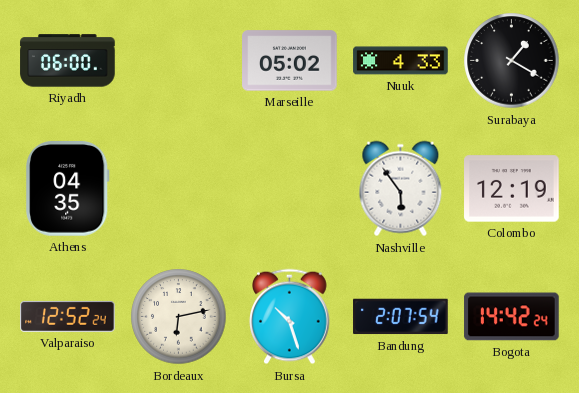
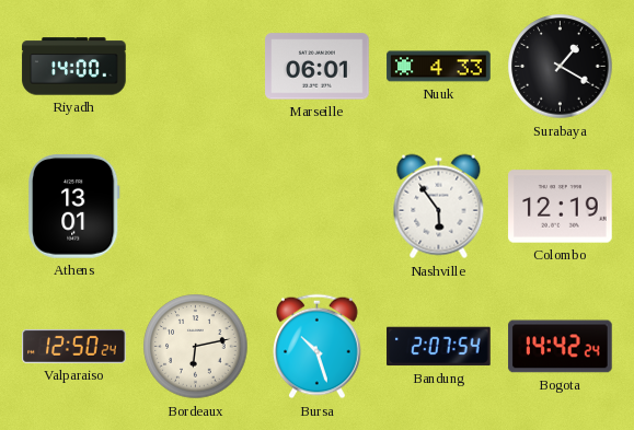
Riyadh: 06:00 -> 14:00
Marseille: 05:02 -> 06:01
Athens: 04:35 -> 13:01
Valparaiso: 12:52 -> 12:50
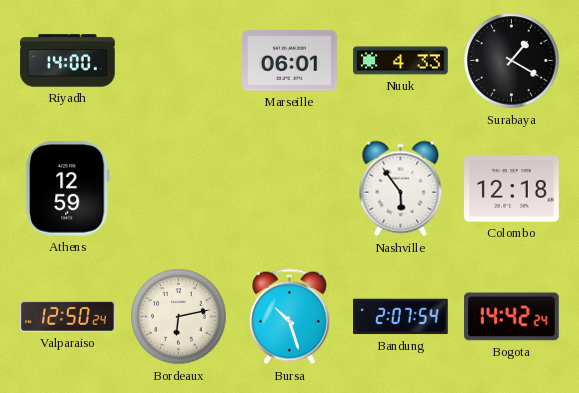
Athens: 13:01 -> 12:59
Colombo: 12:19 -> 12:18
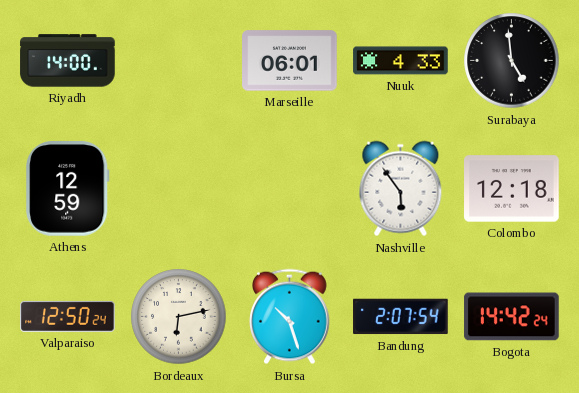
Surabaya: 1:20 -> 4:59
